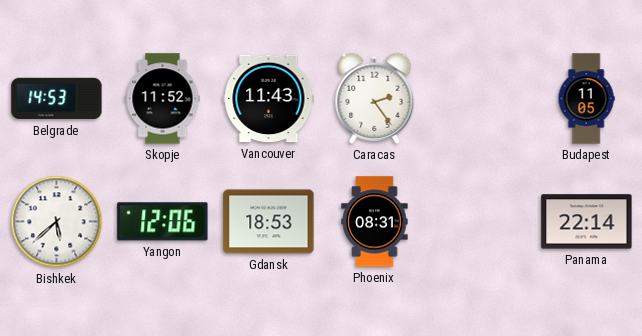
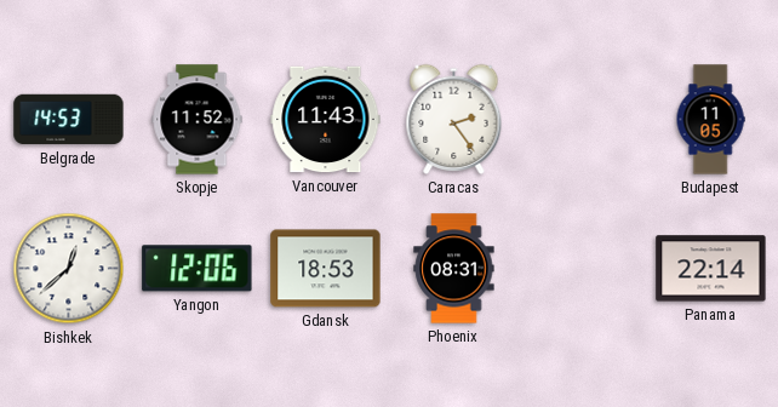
Bishkek: 5:38 -> 12:38
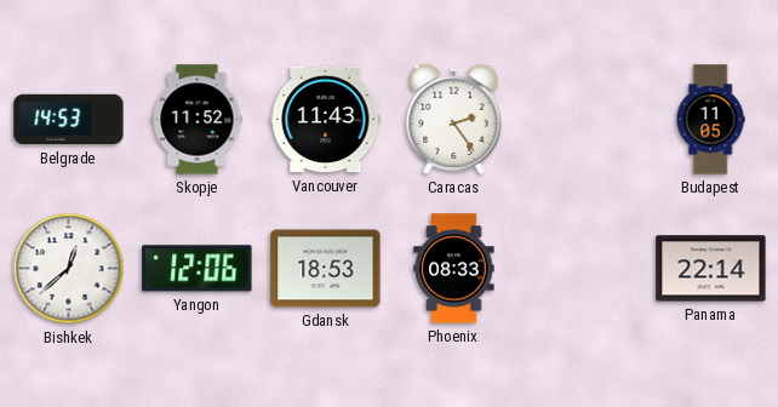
Phoenix: 08:31 -> 08:33
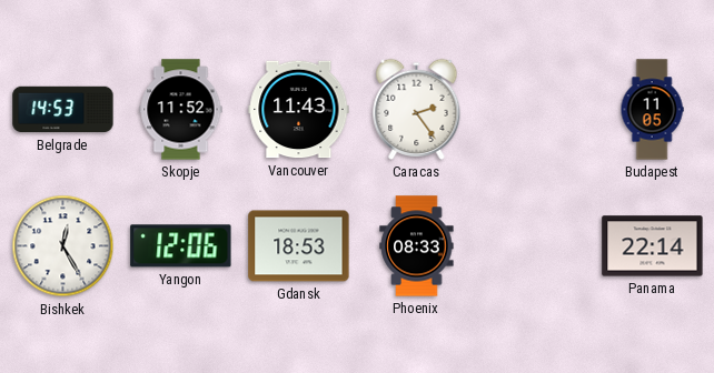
Bishkek: 12:38 -> 12:25
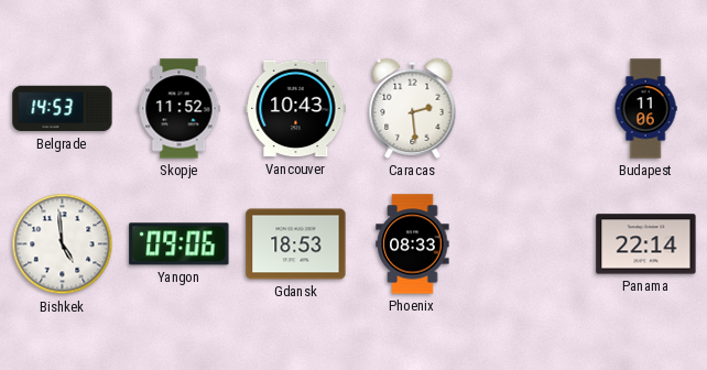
Vancouver: 11:43 -> 10:43
Caracas: 2:24 -> 2:29
Budapest: 11:05 -> 11:06
Bishkek: 12:25 -> 4:59
Yangon: 12:06 -> 09:06
